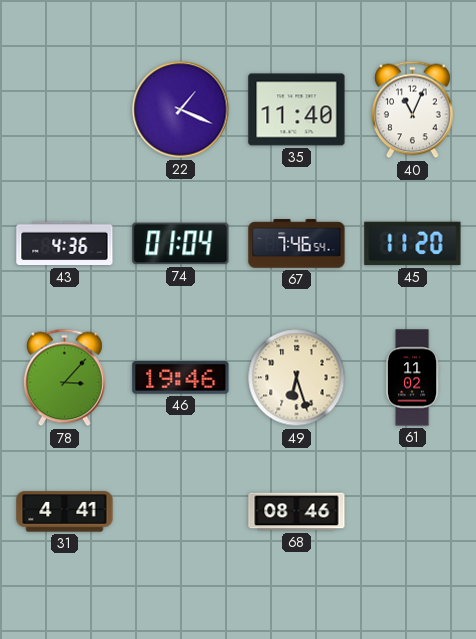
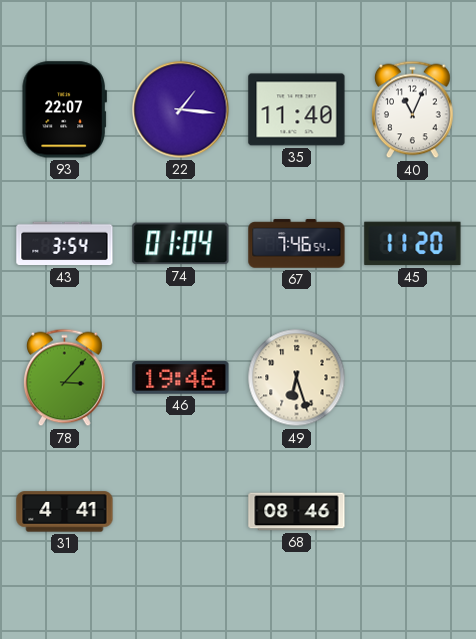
93: none -> 22:07
22: 1:19 -> 1:16
43: 4:36 -> 3:54
61: 11:02 -> none
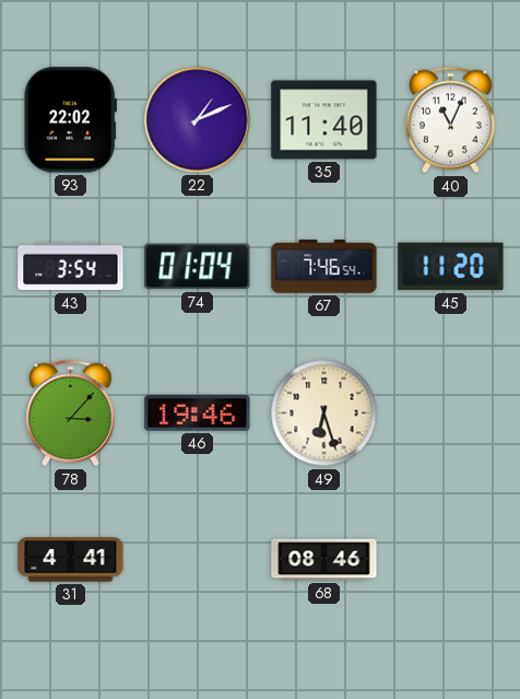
93: 22:07 -> 22:02
22: 1:16 -> 1:11
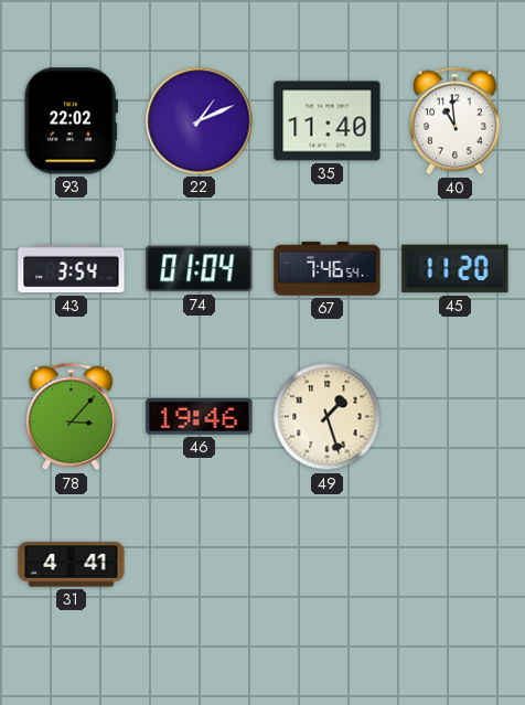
40: 11:04 -> 10:59
49: 6:27 -> 1:27
68: 08:46 -> none
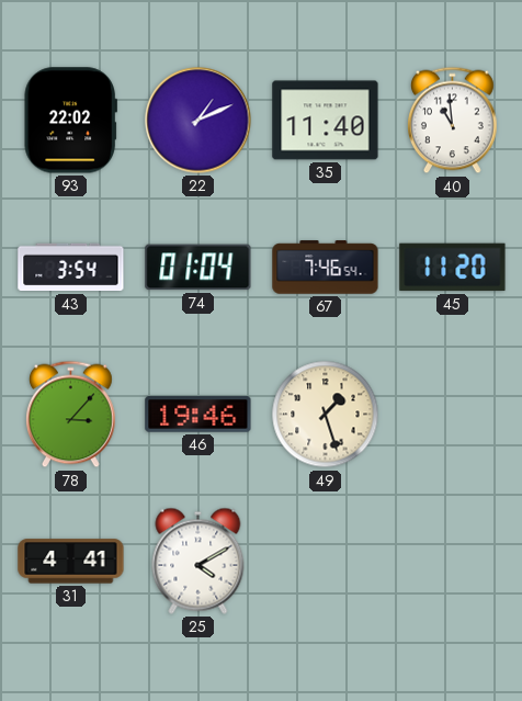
25: none -> 4:10
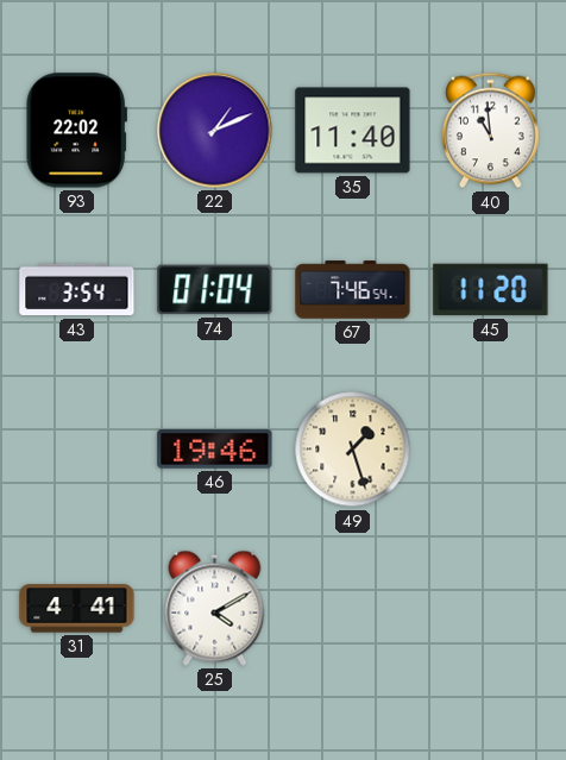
78: 3:07 -> none
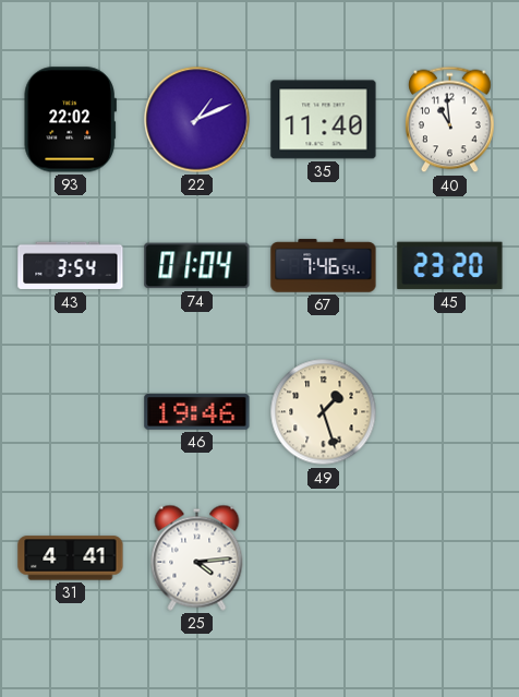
45: 11:20 -> 23:20
25: 4:10 -> 4:14
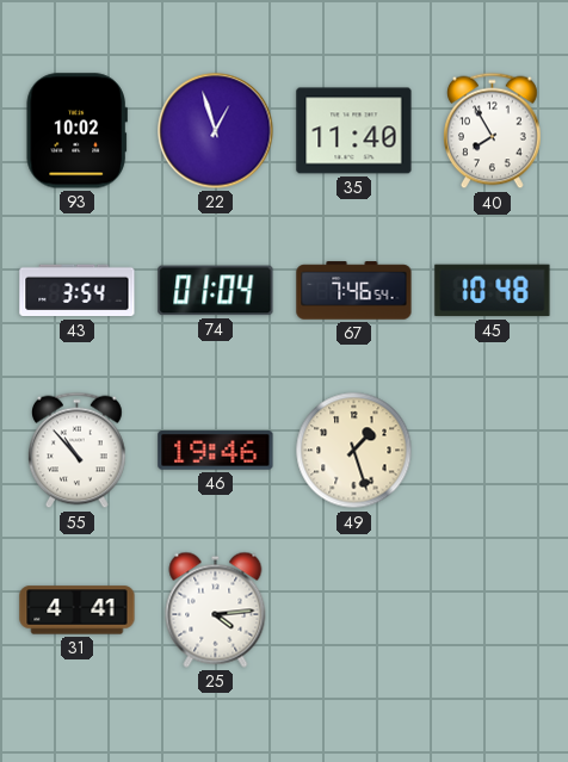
93: 22:02 -> 10:02
22: 1:11 -> 12:57
40: 10:59 -> 7:55
45: 23:20 -> 10:48
55: none -> 10:53
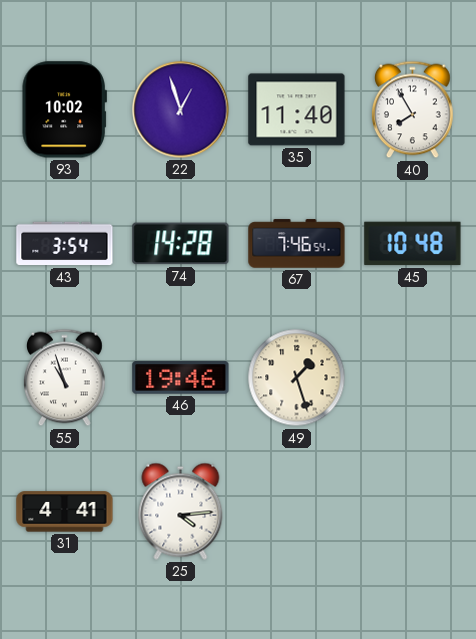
74: 01:04 -> 14:28
55: 10:53 -> 10:57
